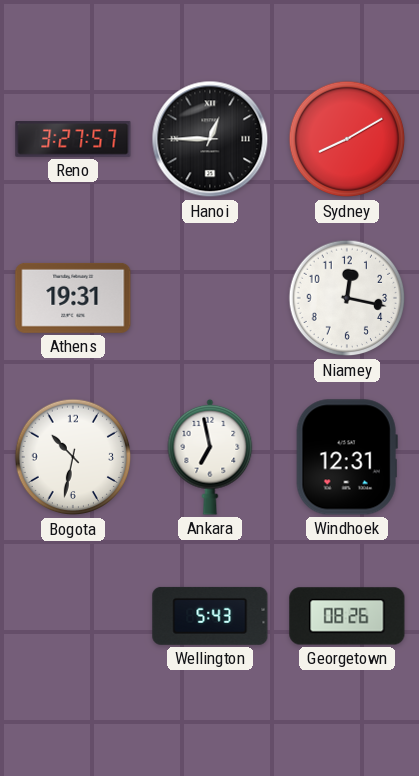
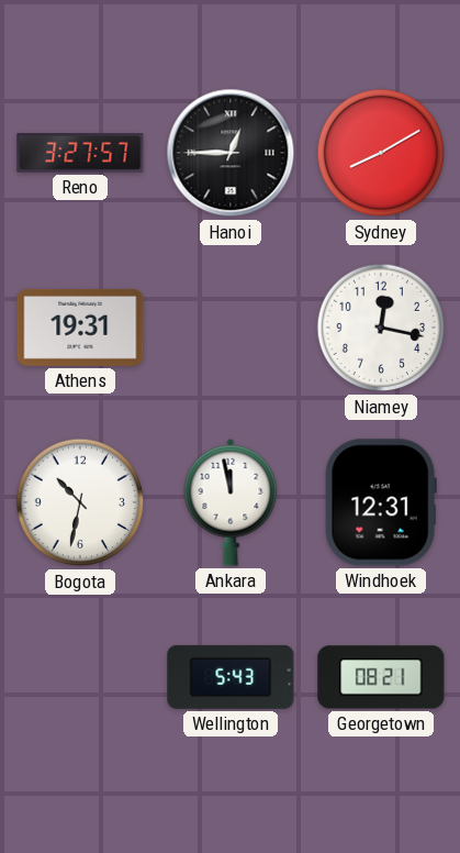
Ankara: 6:58 -> 11:58
Georgetown: 08:26 -> 08:21
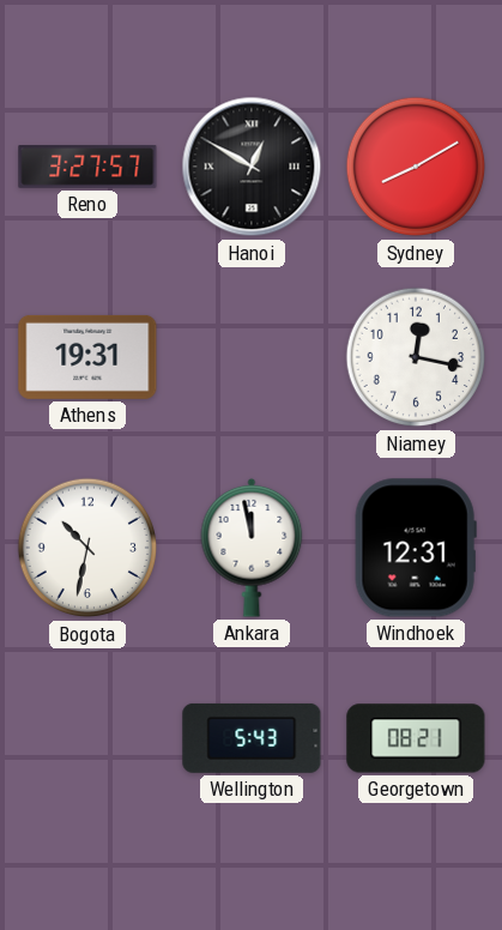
Hanoi: 12:45 -> 12:50
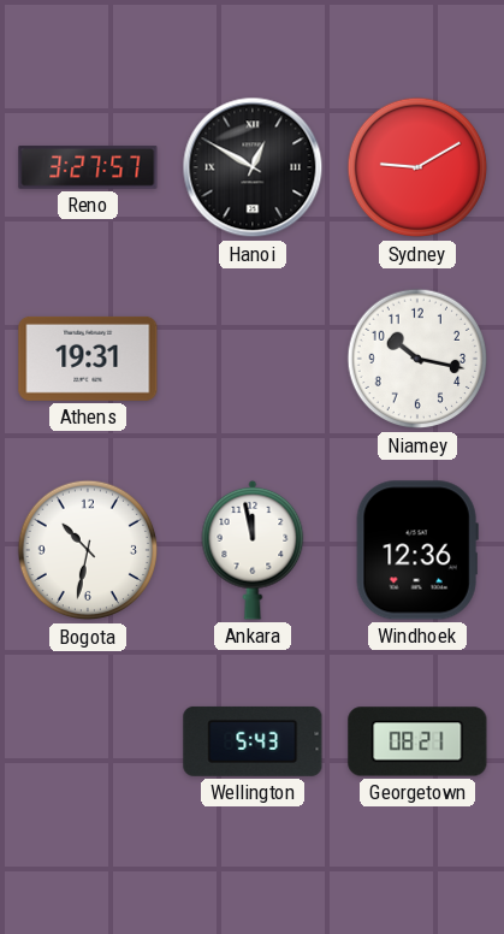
Sydney: 8:10 -> 9:10
Niamey: 12:17 -> 10:17
Windhoek: 12:31 -> 12:36
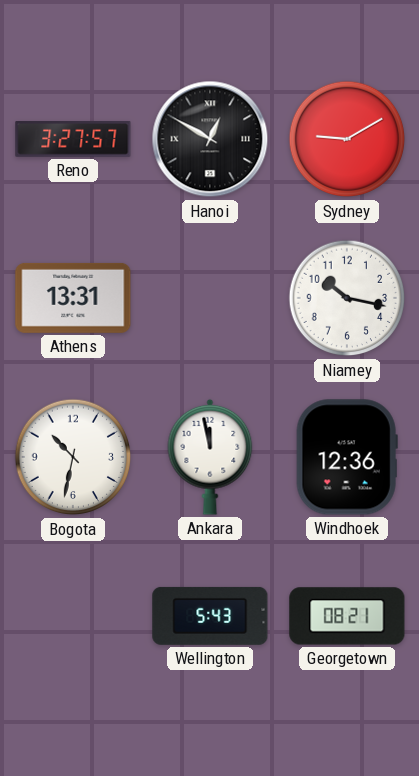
Athens: 19:31 -> 13:31
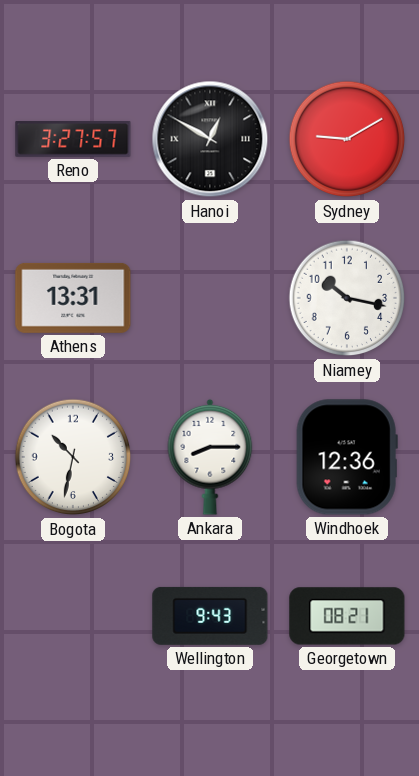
Ankara: 11:58 -> 8:15
Wellington: 5:43 -> 9:43
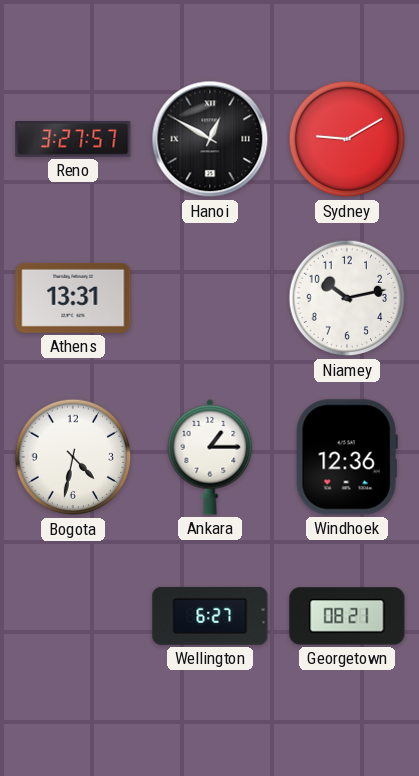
Niamey: 10:17 -> 10:13
Bogota: 10:32 -> 4:32
Ankara: 8:15 -> 1:15
Wellington: 9:43 -> 6:27
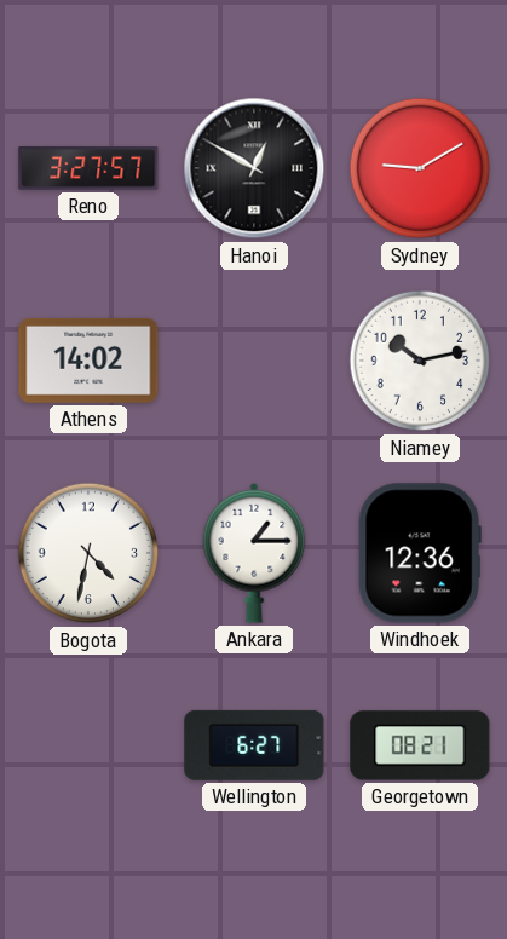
Athens: 13:31 -> 14:02
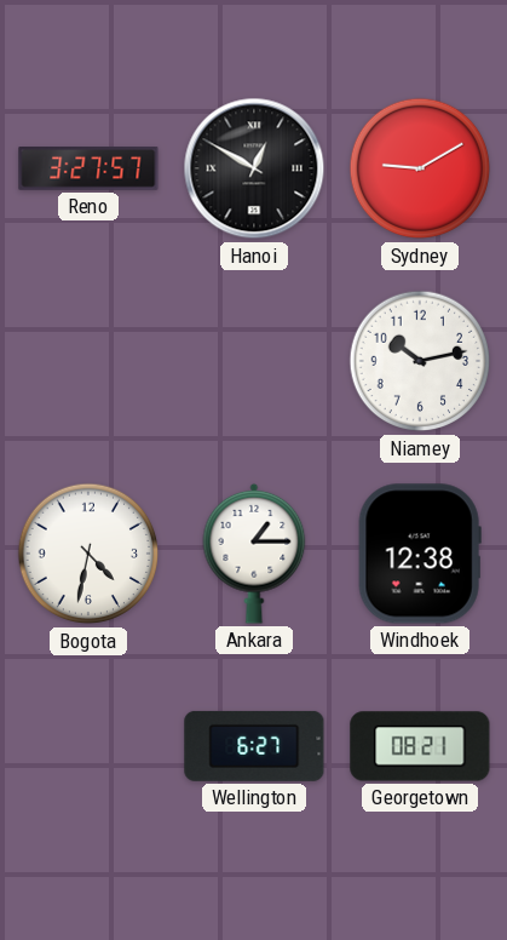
Athens: 14:02 -> none
Windhoek: 12:36 -> 12:38
